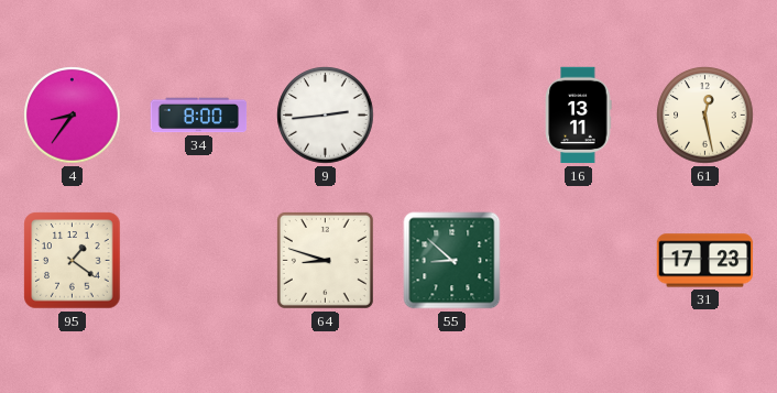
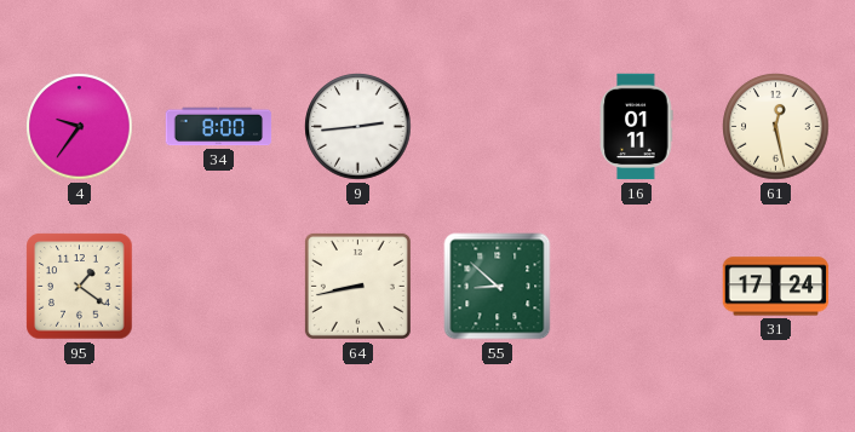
4: 8:36 -> 9:36
16: 13:11 -> 01:11
64: 8:48 -> 8:43
31: 17:23 -> 17:24
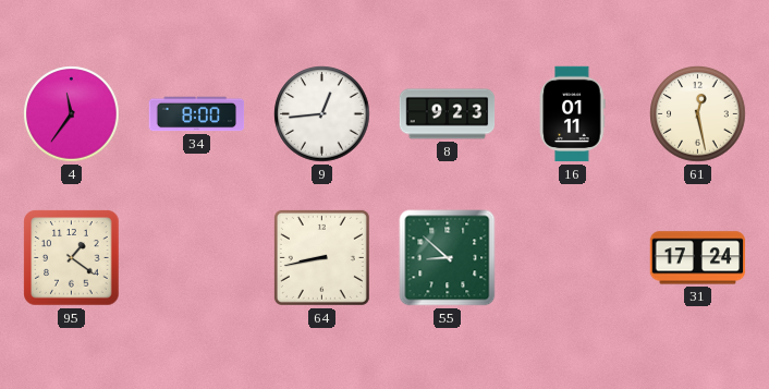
4: 9:36 -> 11:36
9: 2:44 -> 12:44
8: none -> 9:23
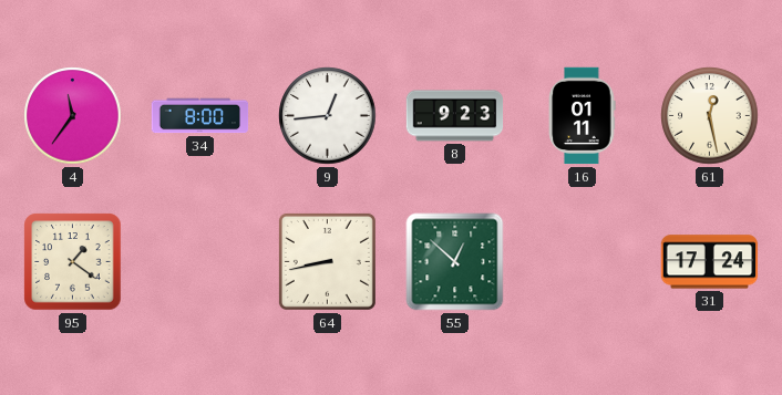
55: 8:52 -> 12:52
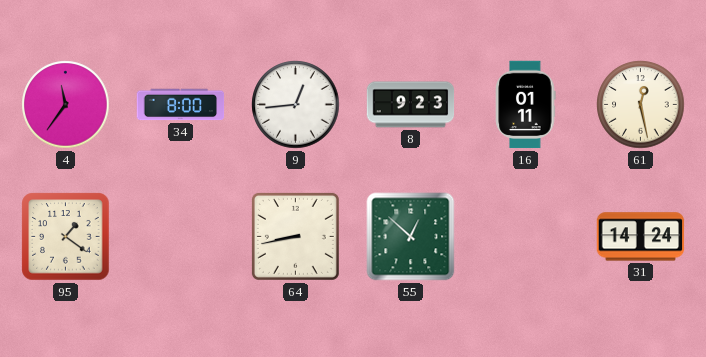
31: 17:24 -> 14:24
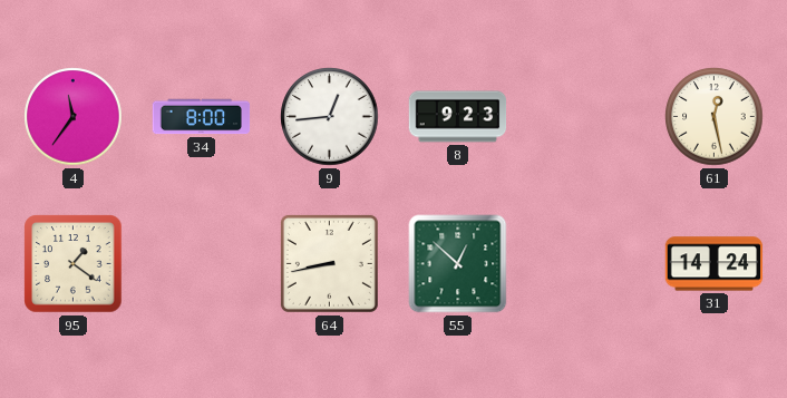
16: 01:11 -> none
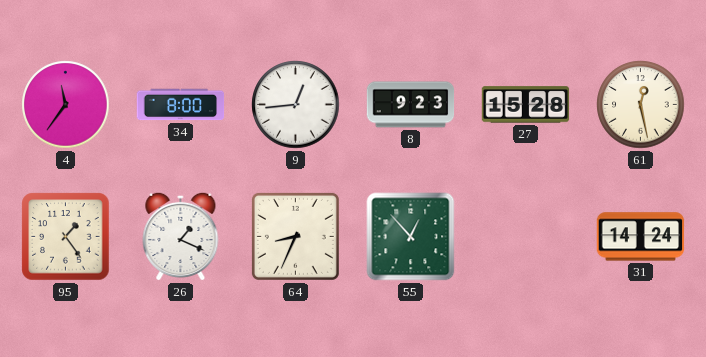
27: none -> 15:28
95: 1:21 -> 1:24
26: none -> 1:19
64: 8:43 -> 8:34
55: 12:52 -> 12:53
